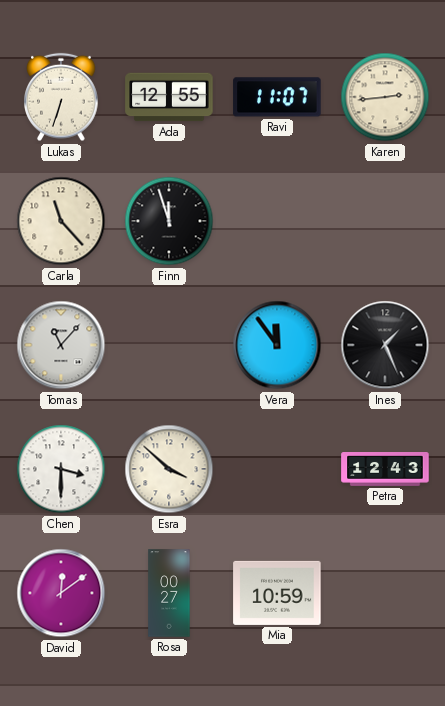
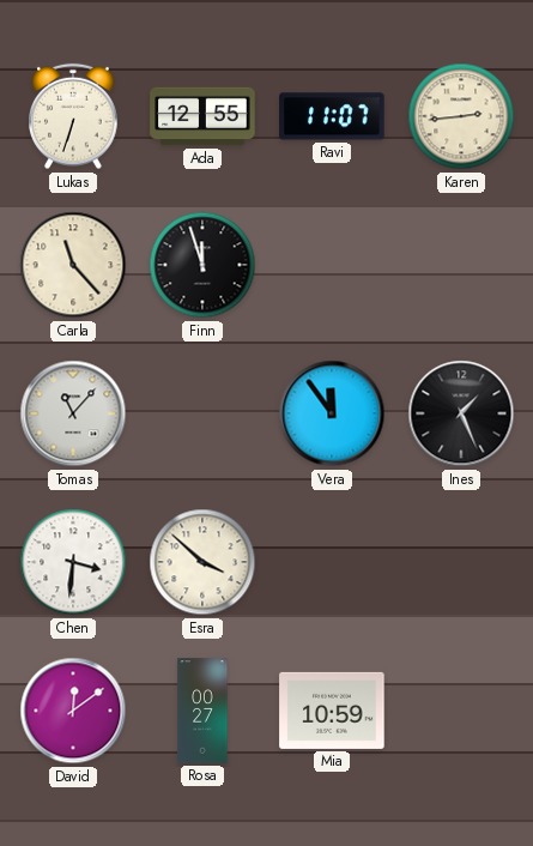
Chen: 3:30 -> 3:31
Petra: 12:43 -> none
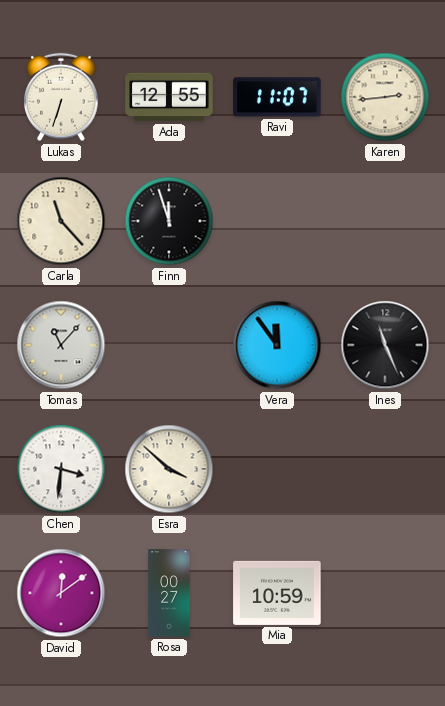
Ines: 1:26 -> 11:26
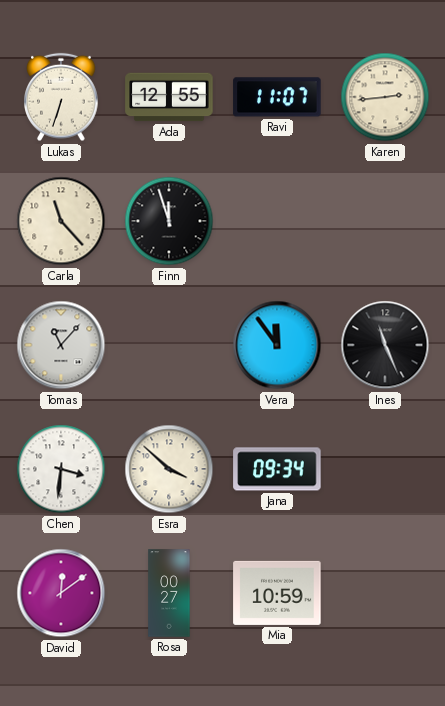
Jana: none -> 09:34
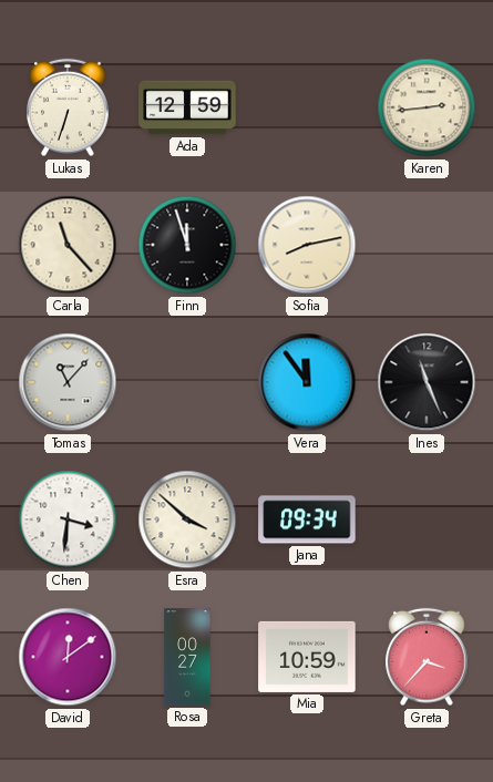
Ada: 12:55 -> 12:59
Ravi: 11:07 -> none
Sofia: none -> 8:13
Greta: none -> 3:37
